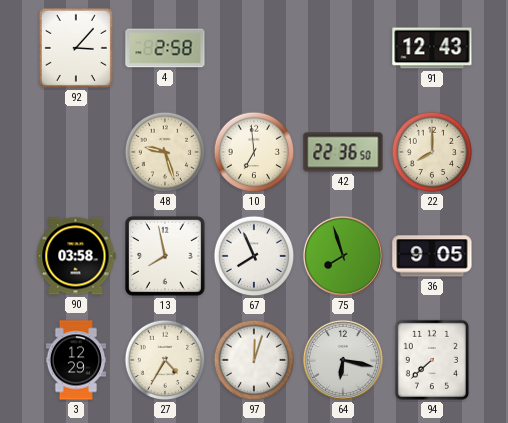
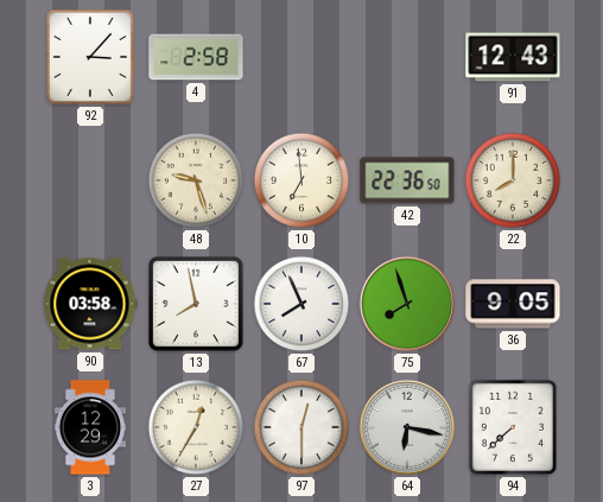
27: 4:35 -> 12:35
97: 12:03 -> 12:30
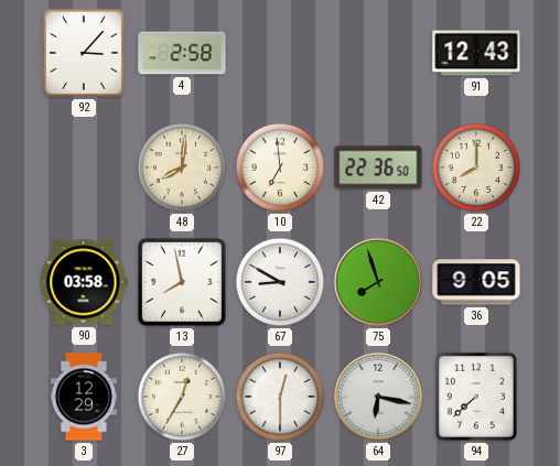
48: 9:27 -> 8:01
67: 7:56 -> 8:50
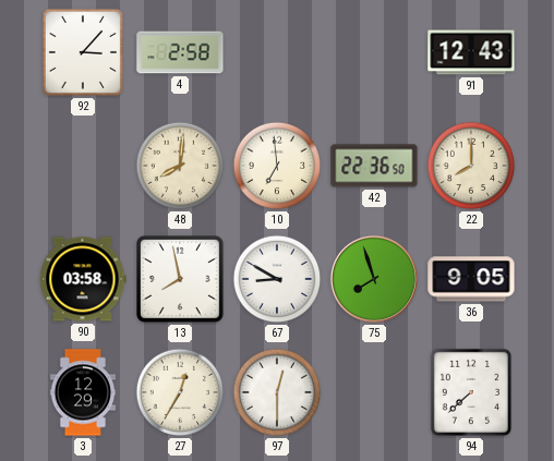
64: 6:17 -> none
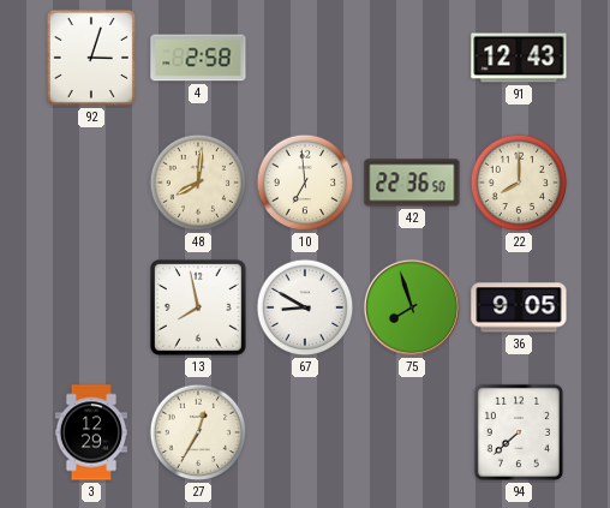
92: 3:07 -> 3:03
90: 03:58 -> none
97: 12:30 -> none
